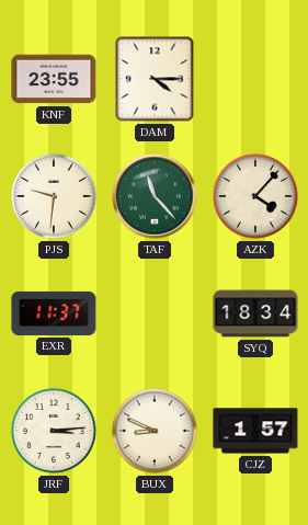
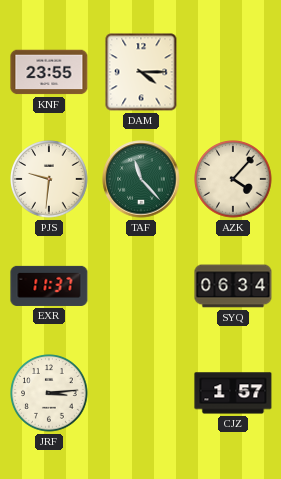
SYQ: 18:34 -> 06:34
BUX: 8:49 -> none
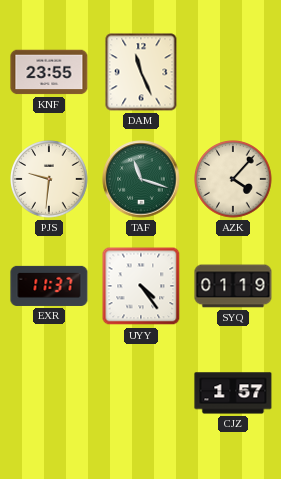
DAM: 4:15 -> 11:26
TAF: 11:23 -> 11:18
UYY: none -> 4:24
SYQ: 06:34 -> 01:19
JRF: 3:14 -> none
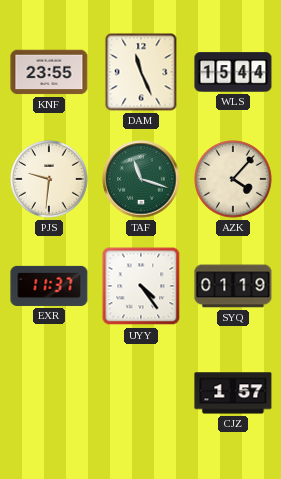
WLS: none -> 15:44
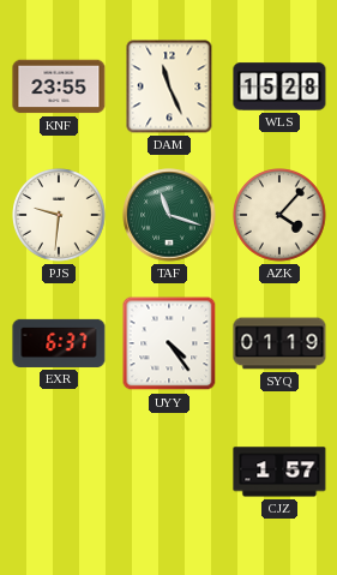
WLS: 15:44 -> 15:28
EXR: 11:37 -> 6:37
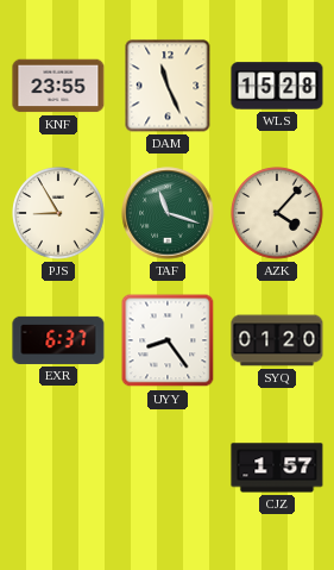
PJS: 9:31 -> 8:55
UYY: 4:24 -> 8:24
SYQ: 01:19 -> 01:20
